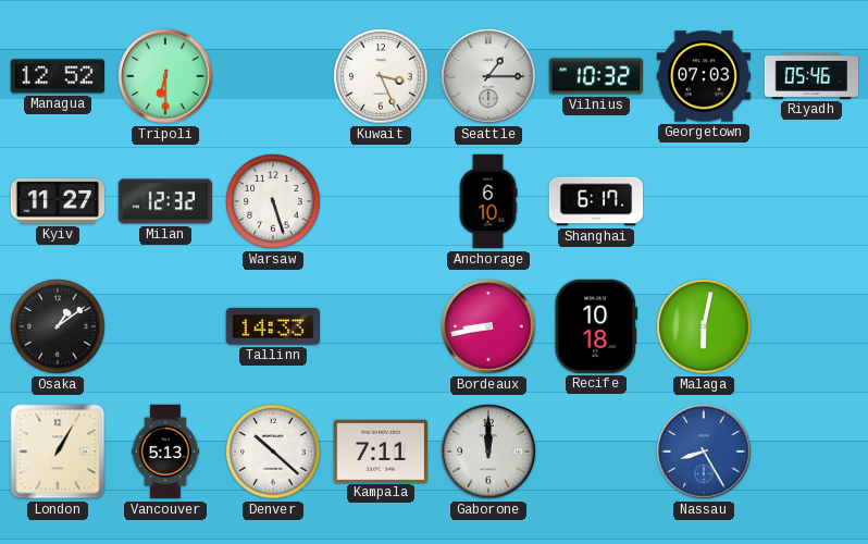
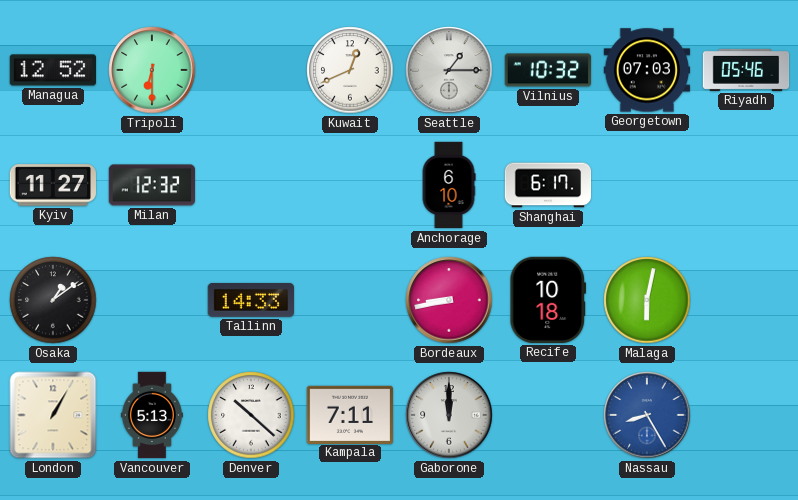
Kuwait: 3:26 -> 12:41
Warsaw: 5:27 -> none
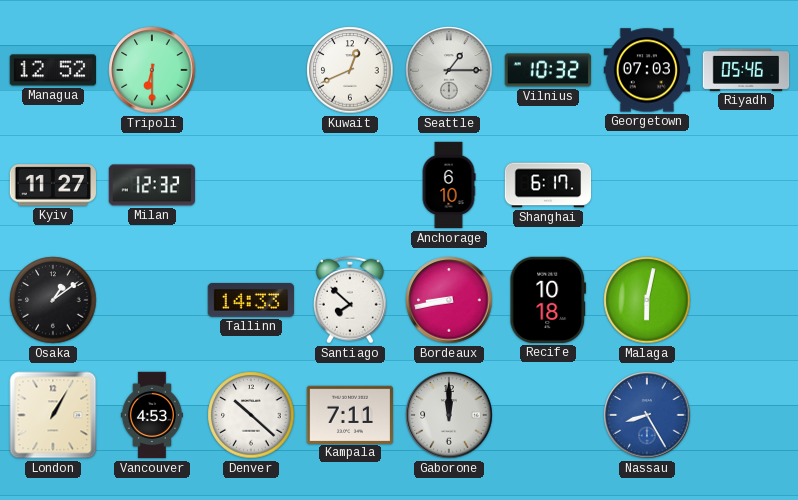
Santiago: none -> 7:52
Vancouver: 5:13 -> 4:53
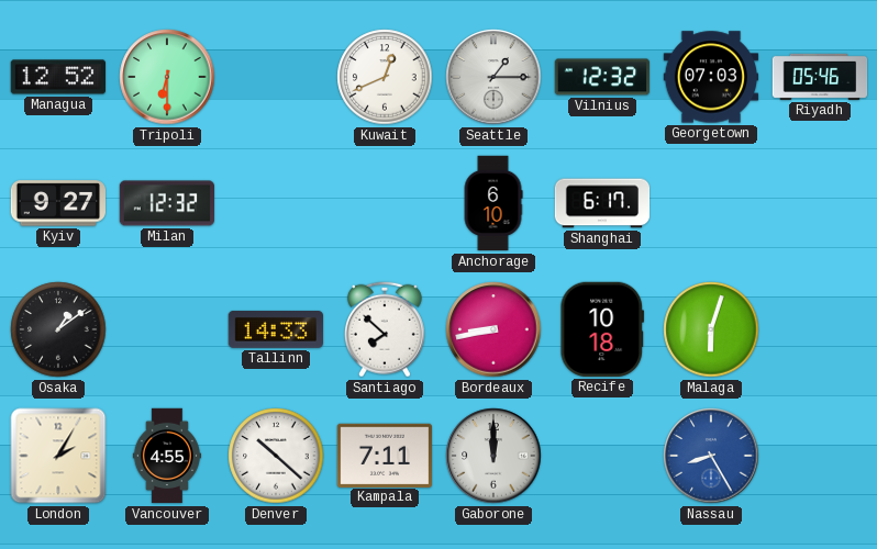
Vilnius: 10:32 -> 12:32
Kyiv: 11:27 -> 9:27
Malaga: 6:02 -> 6:03
London: 1:05 -> 2:05
Vancouver: 4:53 -> 4:55
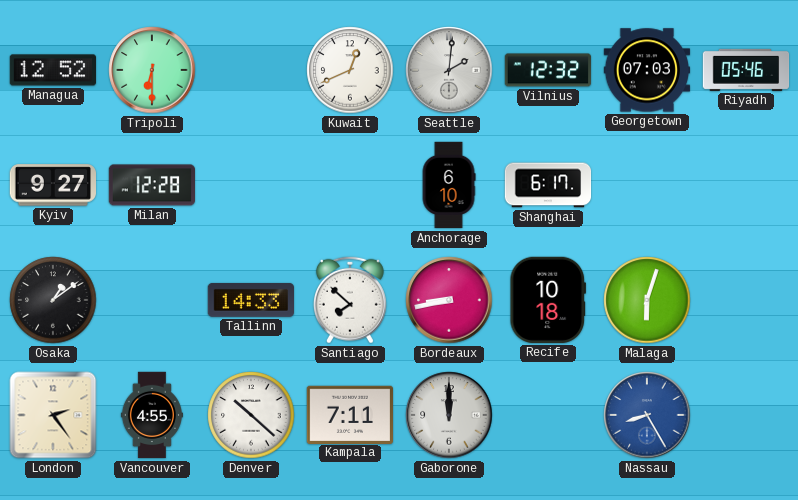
Seattle: 1:15 -> 2:01
Milan: 12:32 -> 12:28
London: 2:05 -> 2:24
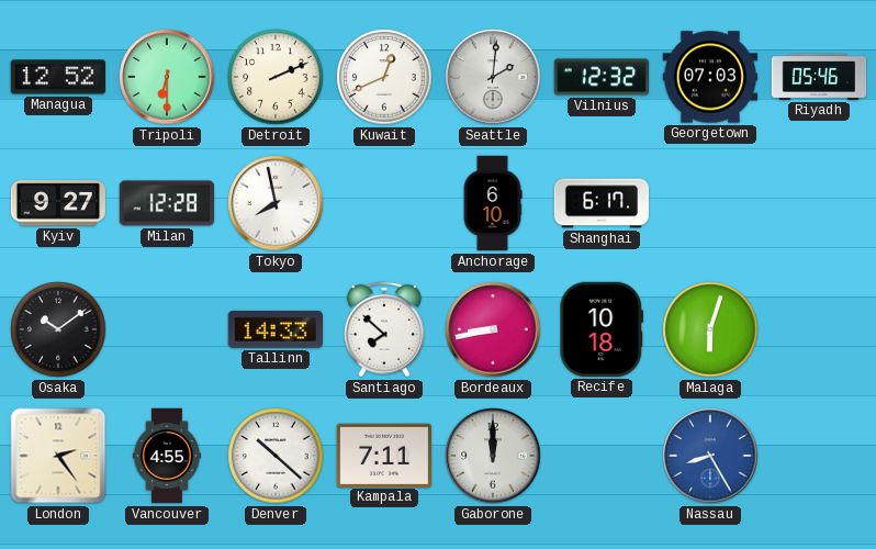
Detroit: none -> 2:11
Tokyo: none -> 7:58
Osaka: 1:09 -> 10:09
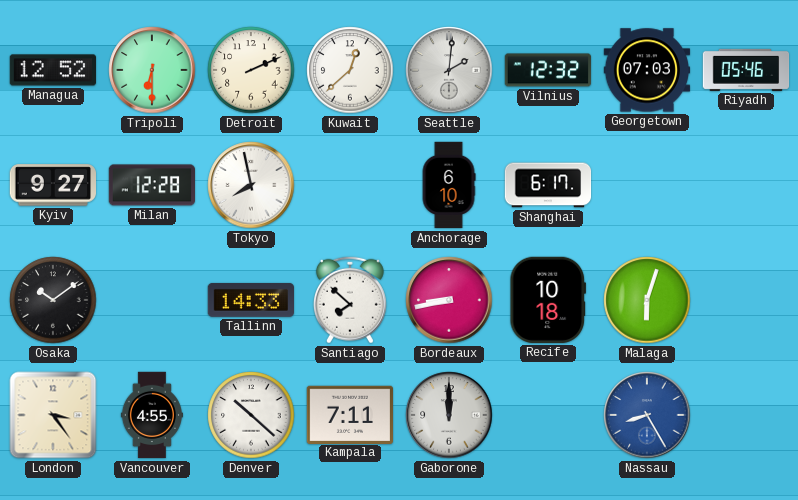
Kuwait: 12:41 -> 12:38
London: 2:24 -> 3:24
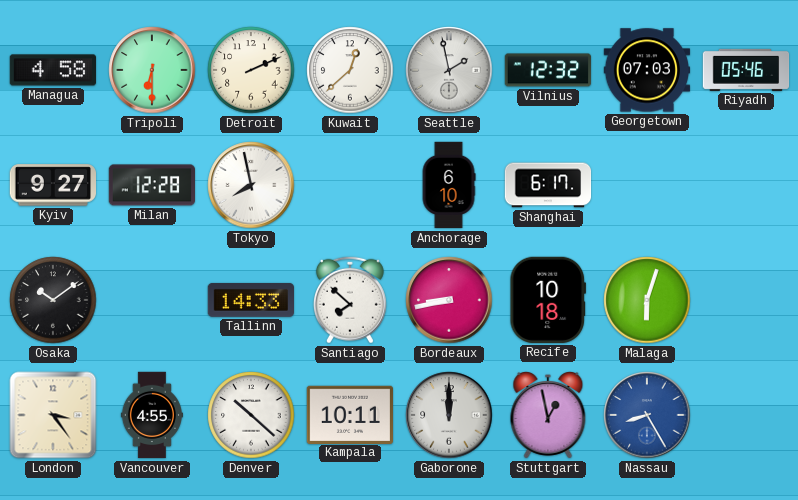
Managua: 12:52 -> 4:58
Seattle: 2:01 -> 1:58
Kampala: 7:11 -> 10:11
Stuttgart: none -> 12:58
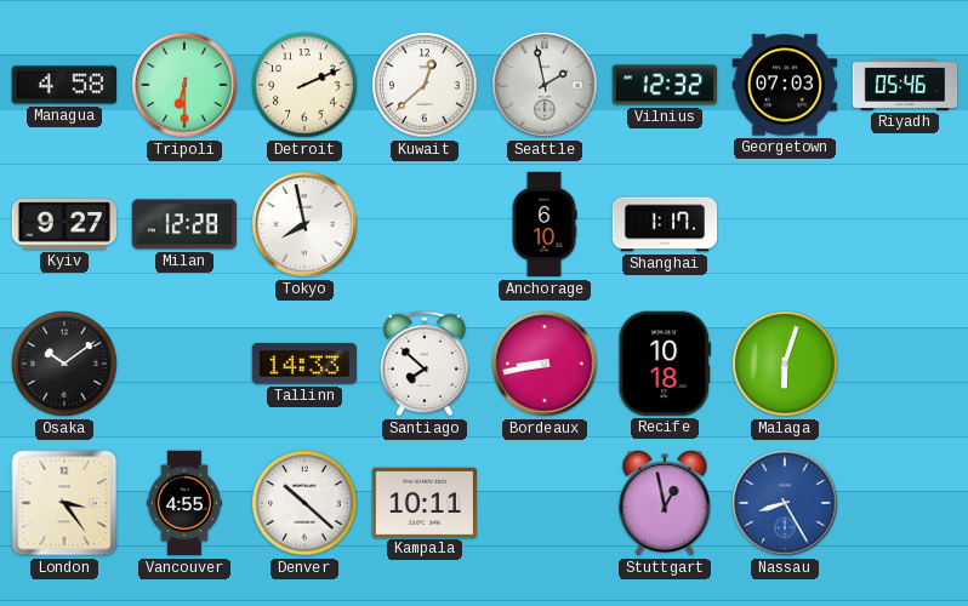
Shanghai: 6:17 -> 1:17
Gaborone: 12:00 -> none
